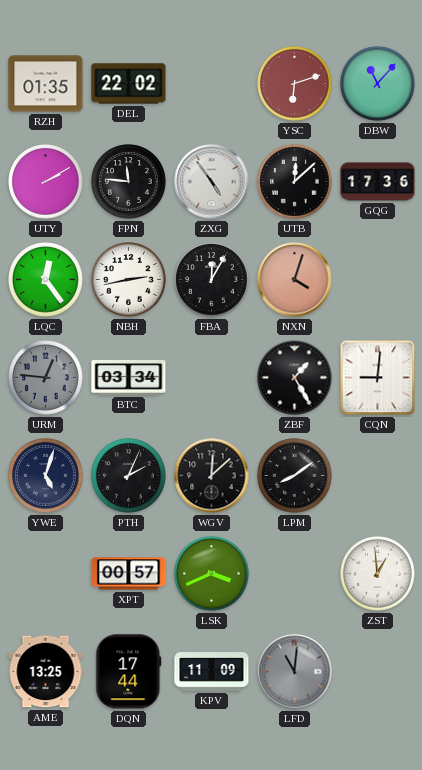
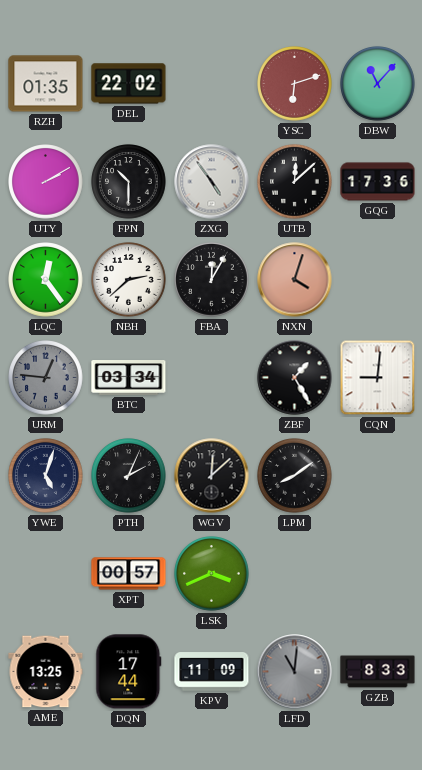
FPN: 11:46 -> 10:30
NBH: 2:43 -> 2:38
ZST: 12:59 -> none
GZB: none -> 8:33
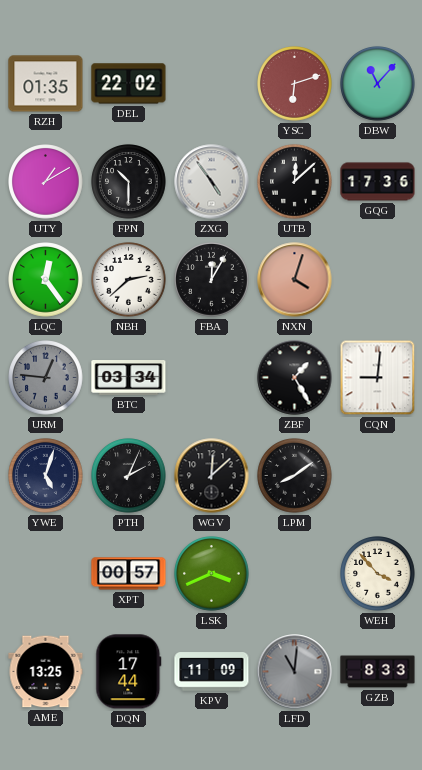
UTY: 2:10 -> 1:10
WEH: none -> 3:53
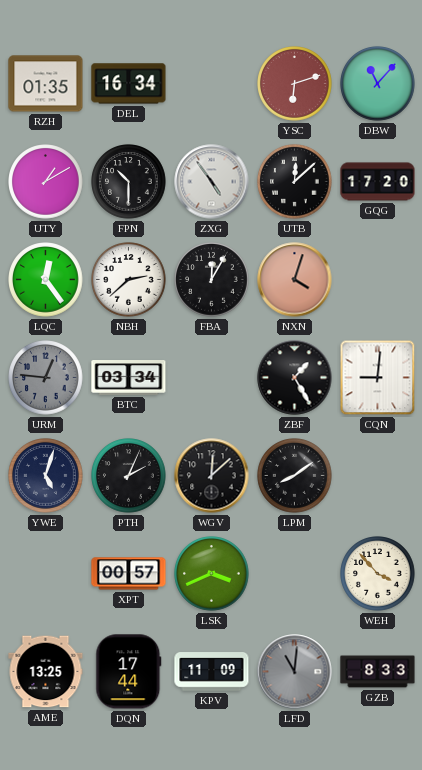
DEL: 22:02 -> 16:34
GQG: 17:36 -> 17:20
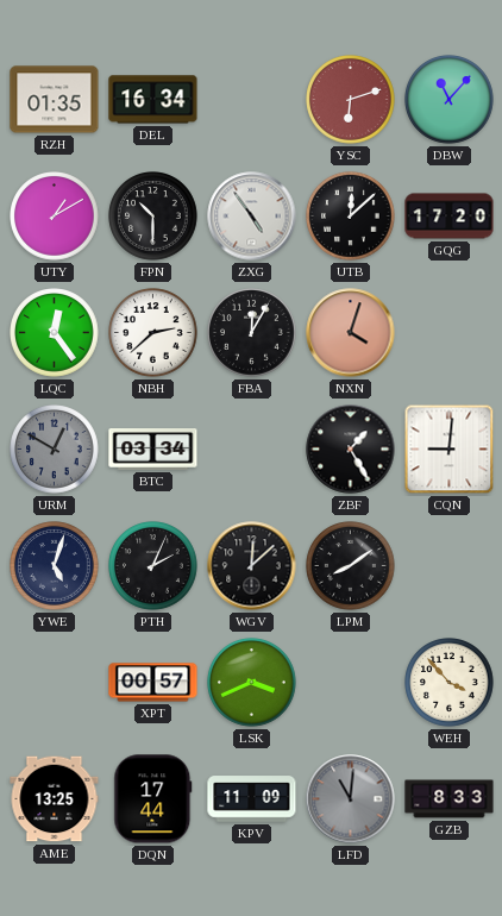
URM: 12:46 -> 12:50
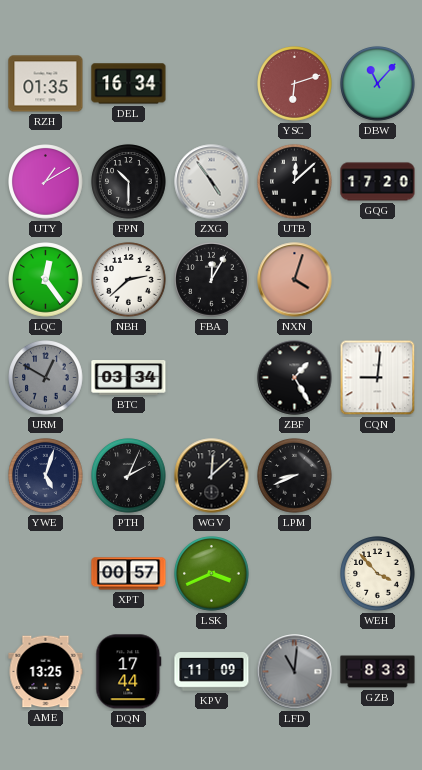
LPM: 8:09 -> 8:41
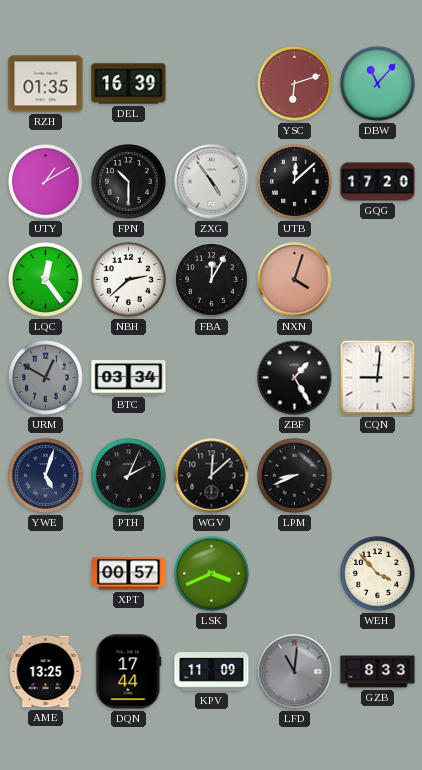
DEL: 16:34 -> 16:39
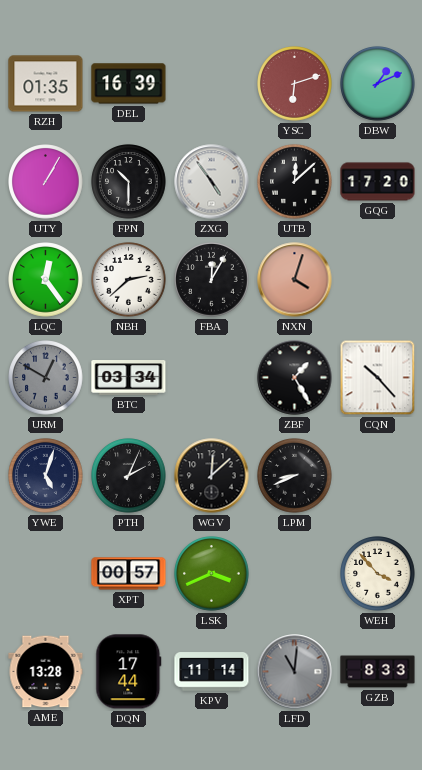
DBW: 11:07 -> 1:11
UTY: 1:10 -> 1:05
CQN: 9:01 -> 10:23
AME: 13:25 -> 13:28
KPV: 11:09 -> 11:14
